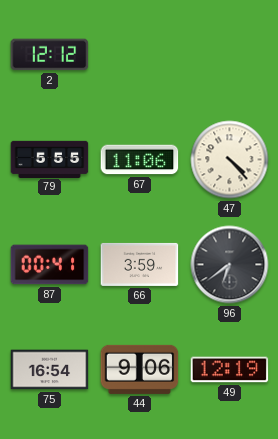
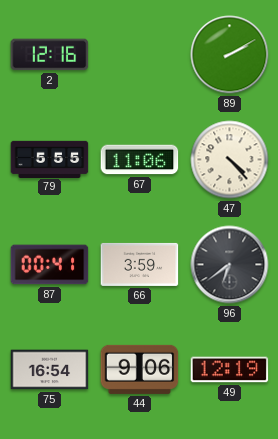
2: 12:12 -> 12:16
89: none -> 2:10
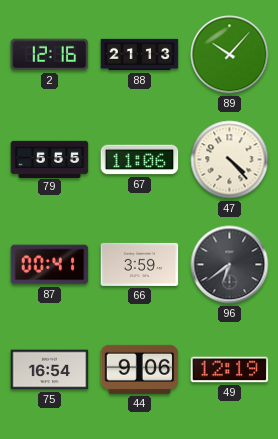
88: none -> 21:13
89: 2:10 -> 10:07
